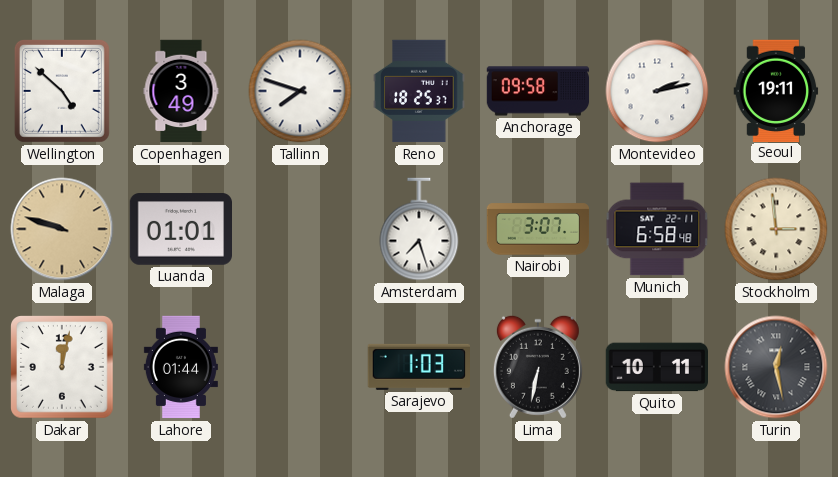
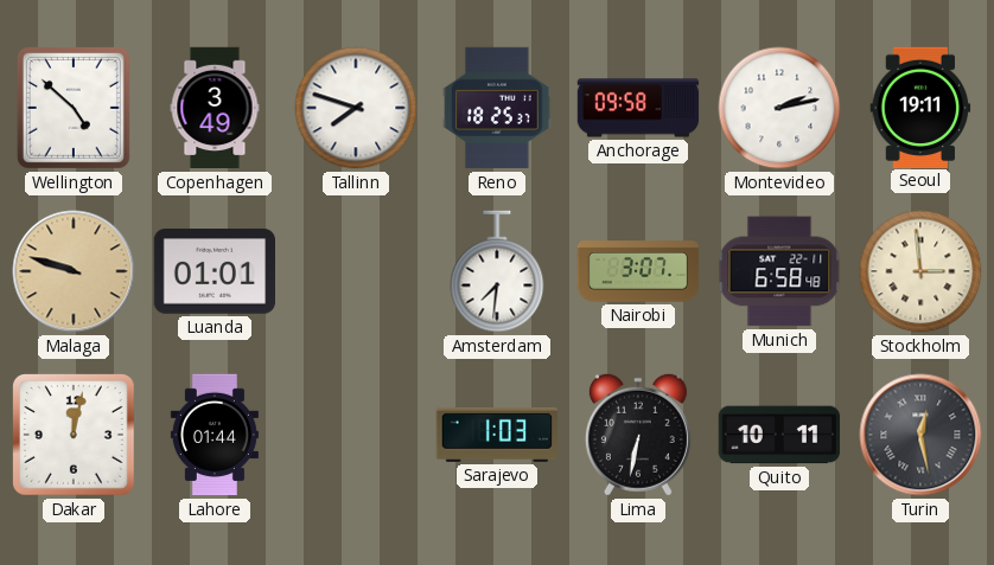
Amsterdam: 7:27 -> 7:31
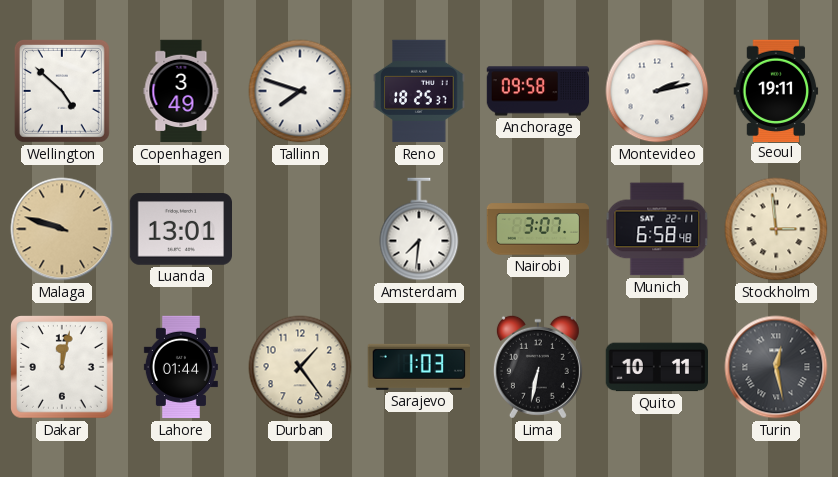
Luanda: 01:01 -> 13:01
Durban: none -> 1:24
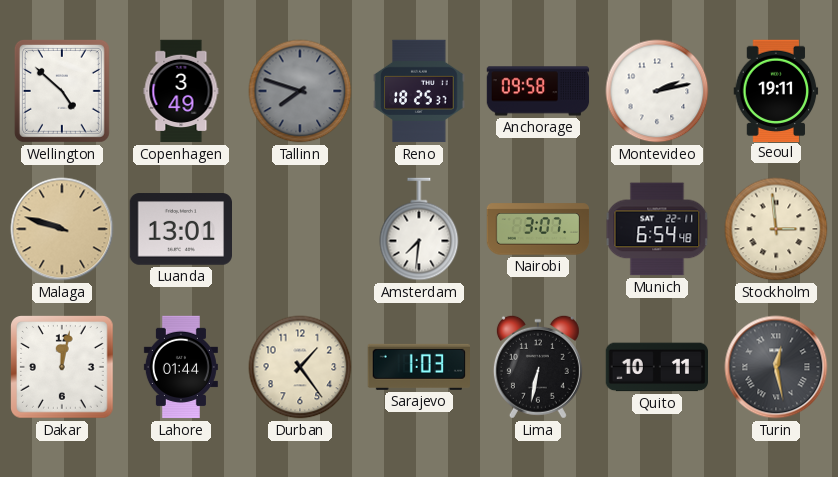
Tallinn dial: white -> grey
Munich: 6:58 -> 6:54
